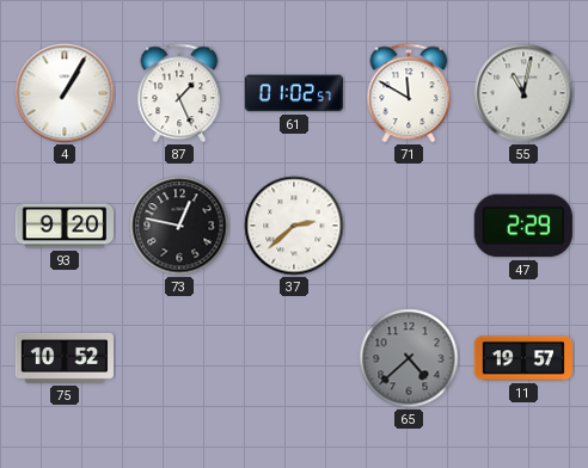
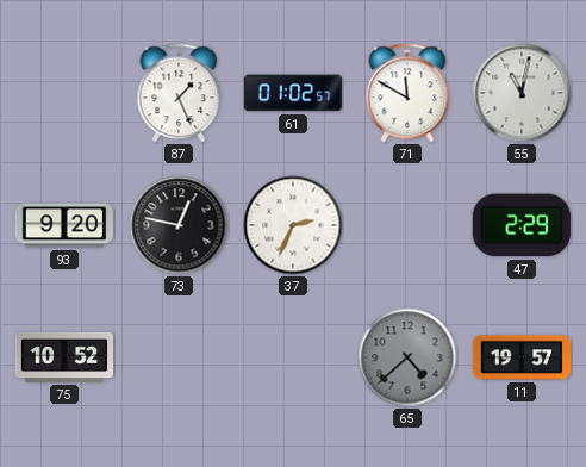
4: 1:05 -> none
37: 2:38 -> 2:34
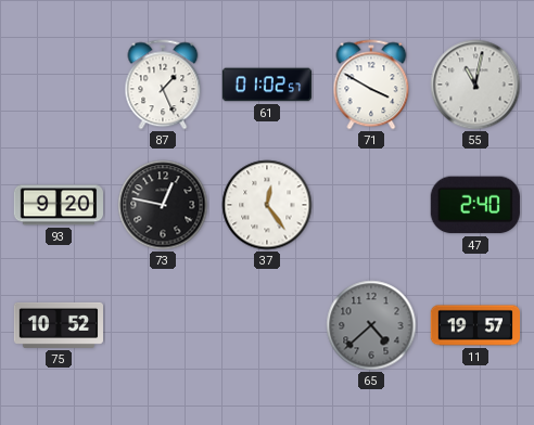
71: 11:50 -> 3:50
37: 2:34 -> 12:24
47: 2:29 -> 2:40
